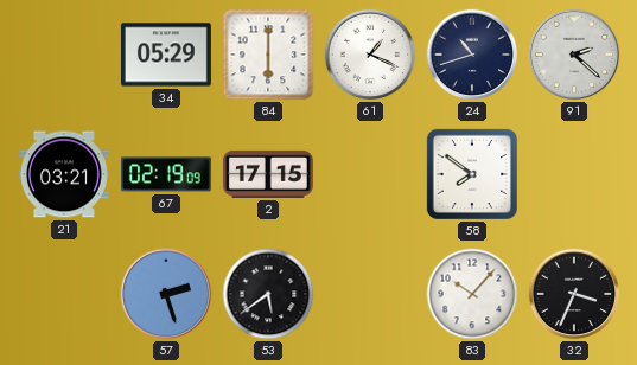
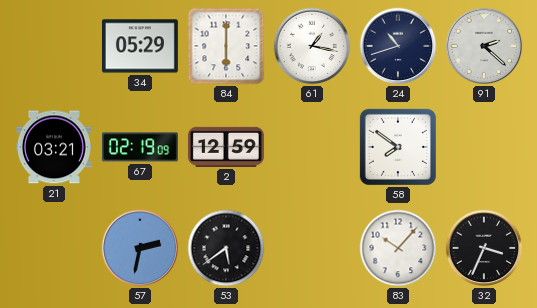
61: 1:19 -> 1:17
2: 17:15 -> 12:59
57: 2:27 -> 2:32
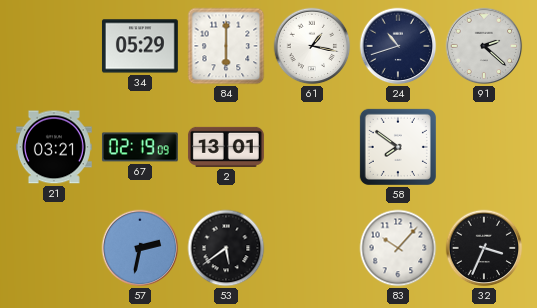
2: 12:59 -> 13:01
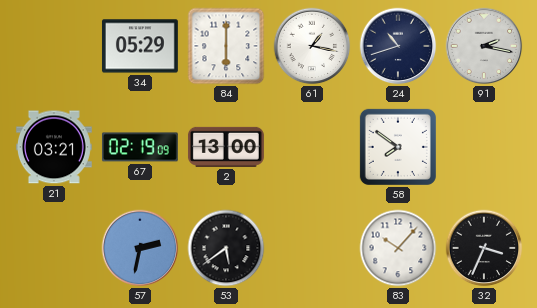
91: 2:22 -> 2:17
2: 13:01 -> 13:00
